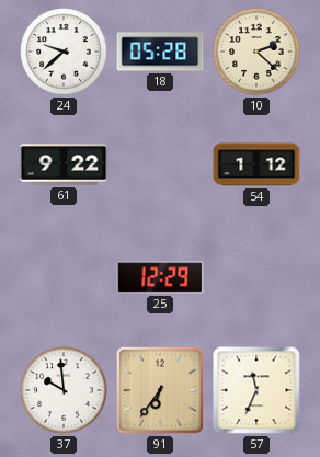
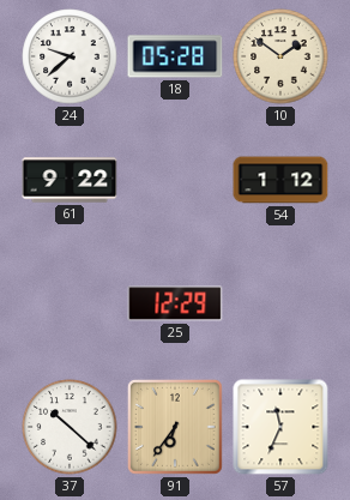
10: 2:22 -> 1:51
37: 9:59 -> 10:22
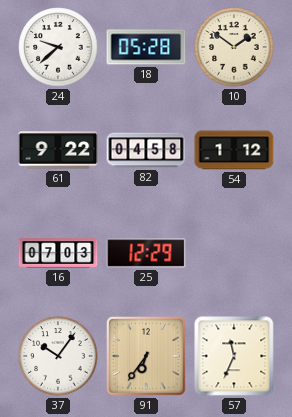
82: none -> 04:58
16: none -> 07:03
37: 10:22 -> 10:06
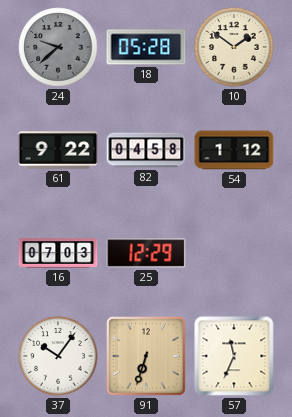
24 dial: white -> grey
91: 6:36 -> 6:33
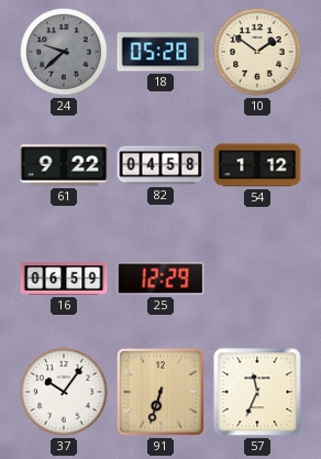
16: 07:03 -> 06:59
